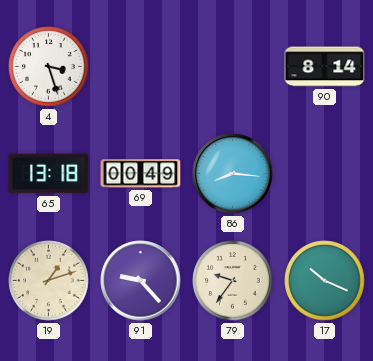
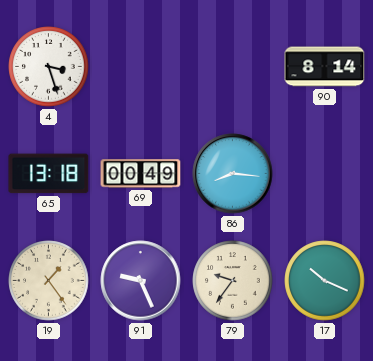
19: 1:12 -> 1:24
91: 9:23 -> 9:26
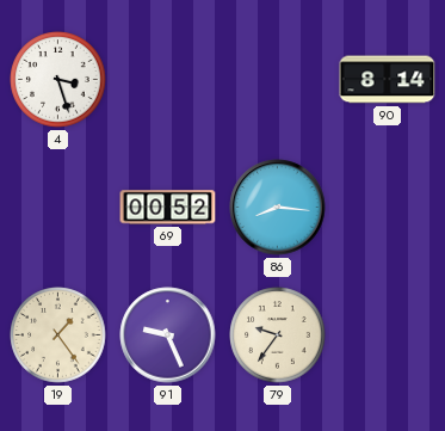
65: 13:18 -> none
69: 00:49 -> 00:52
17: 10:19 -> none
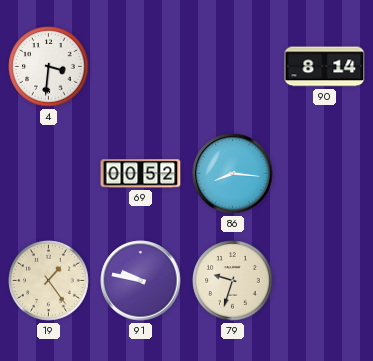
4: 3:27 -> 3:31
91: 9:26 -> 9:47
79: 9:36 -> 9:33
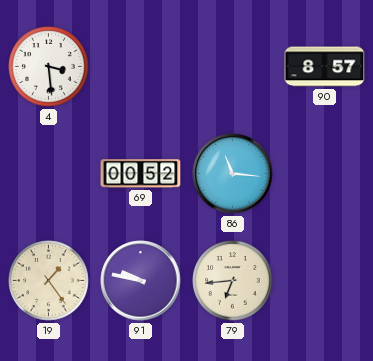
4: 3:31 -> 3:29
90: 8:14 -> 8:57
86: 8:16 -> 11:16
79: 9:33 -> 6:44
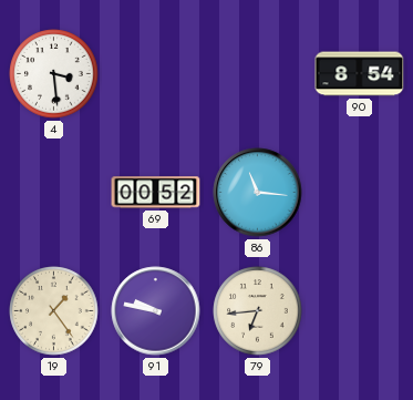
90: 8:57 -> 8:54
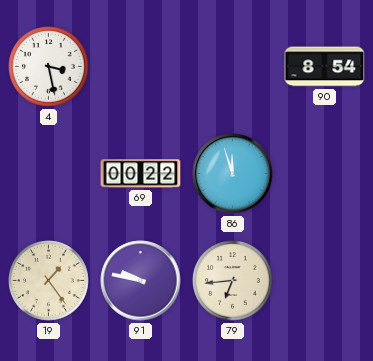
4: 3:29 -> 3:28
69: 00:52 -> 00:22
86: 11:16 -> 11:57
